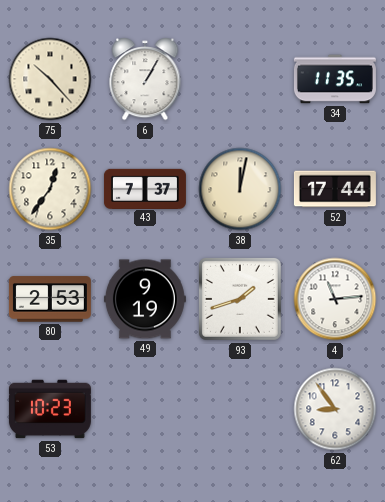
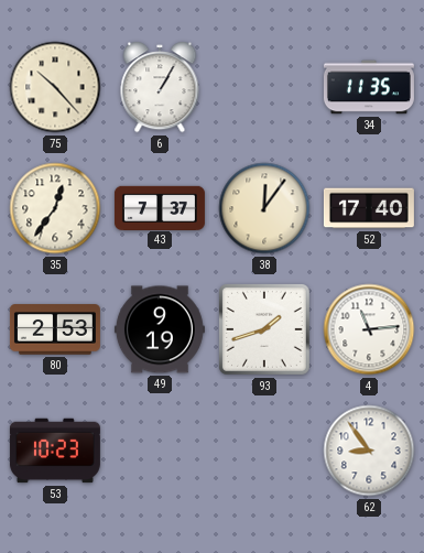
38: 12:02 -> 12:06
52: 17:44 -> 17:40
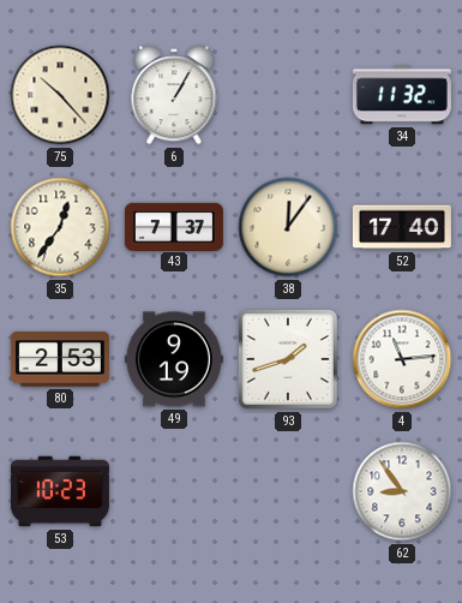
34: 11:35 -> 11:32
